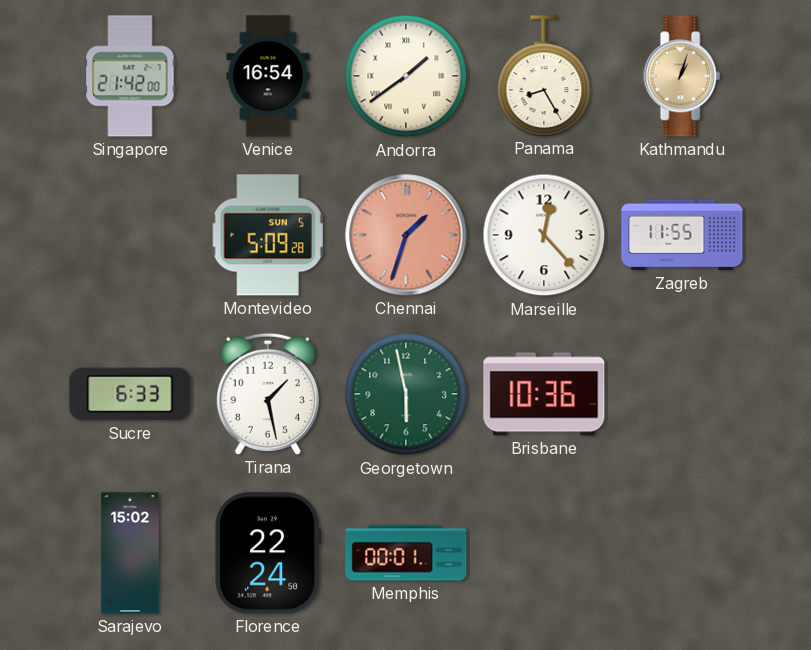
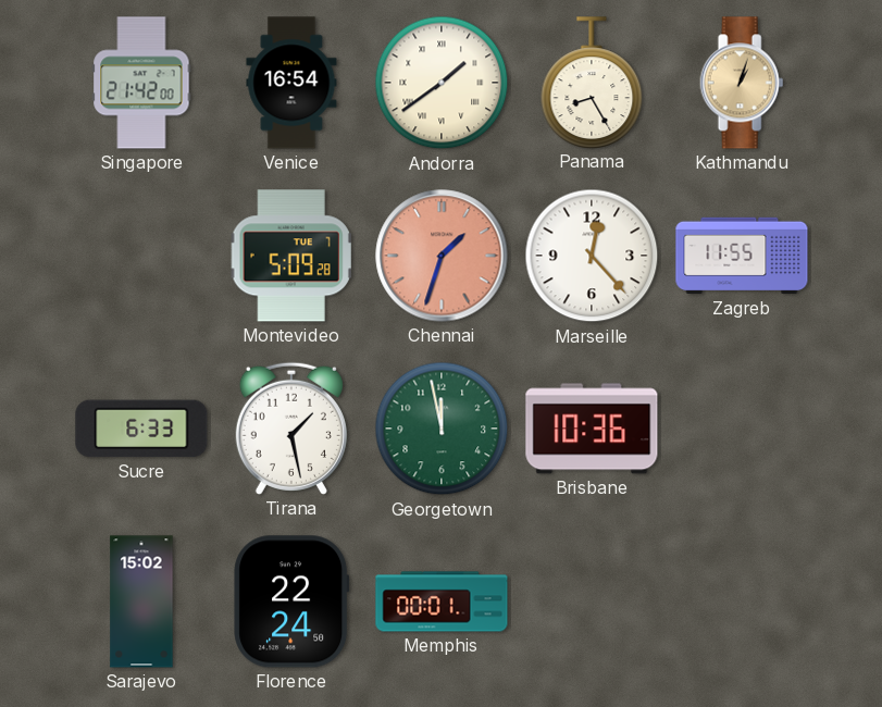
Montevideo date: SUN 5 -> TUE 7
Georgetown: 5:58 -> 11:58
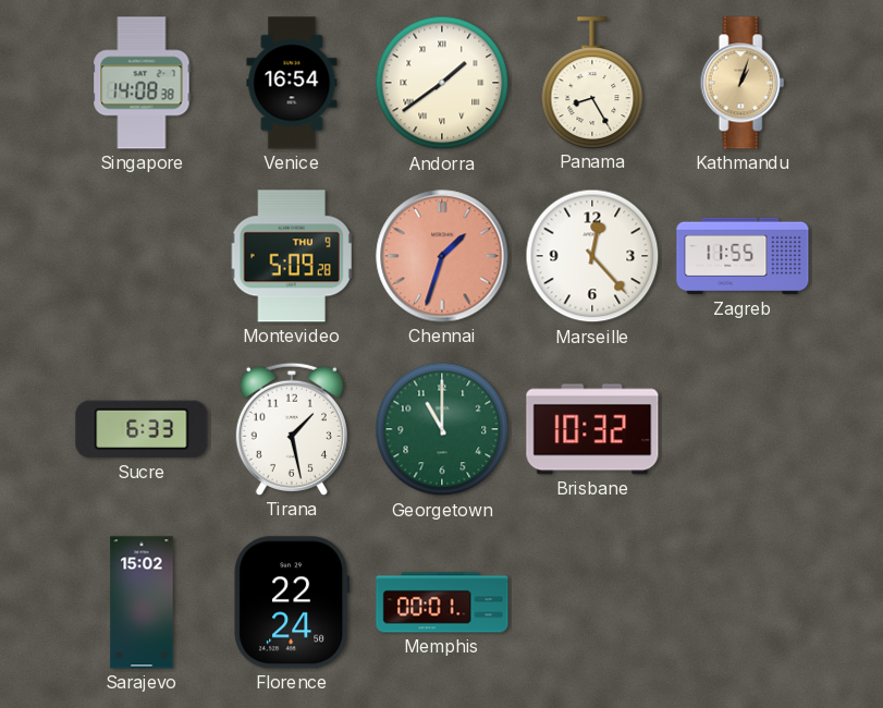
Singapore: 21:42 -> 14:08
Montevideo date: TUE 7 -> THU 9
Georgetown: 11:58 -> 11:00
Brisbane: 10:36 -> 10:32
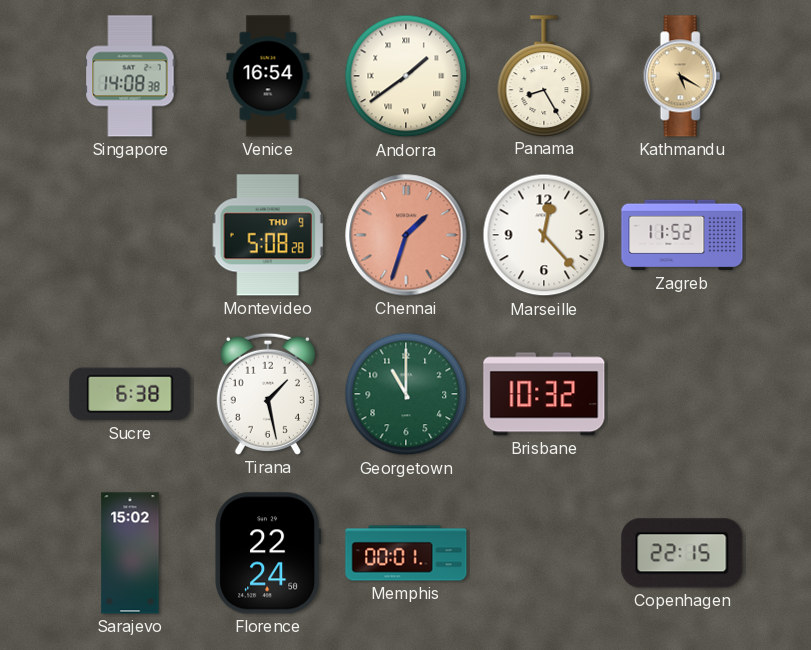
Kathmandu: 1:03 -> 5:20
Montevideo: 5:09 -> 5:08
Zagreb: 11:55 -> 11:52
Sucre: 6:33 -> 6:38
Copenhagen: none -> 22:15
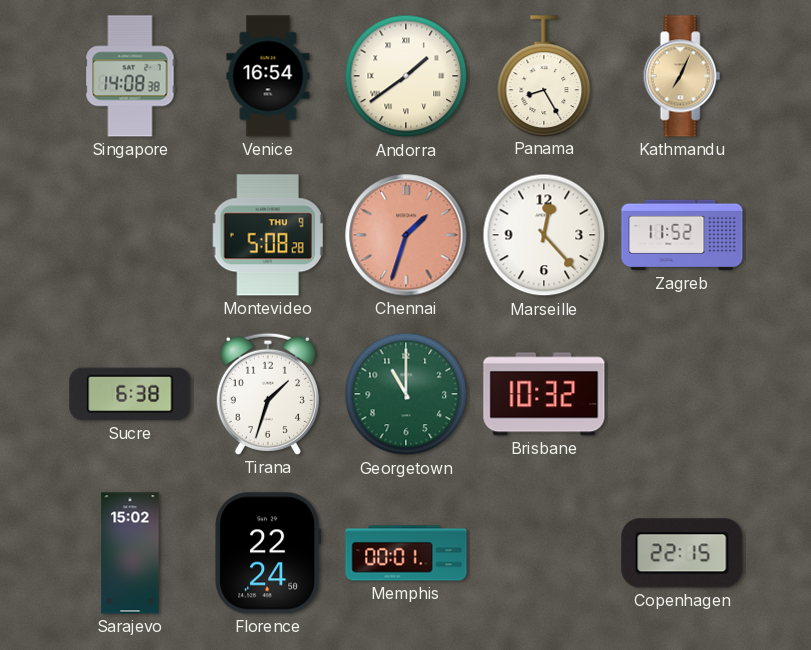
Kathmandu: 5:20 -> 7:04
Tirana: 1:28 -> 1:33
